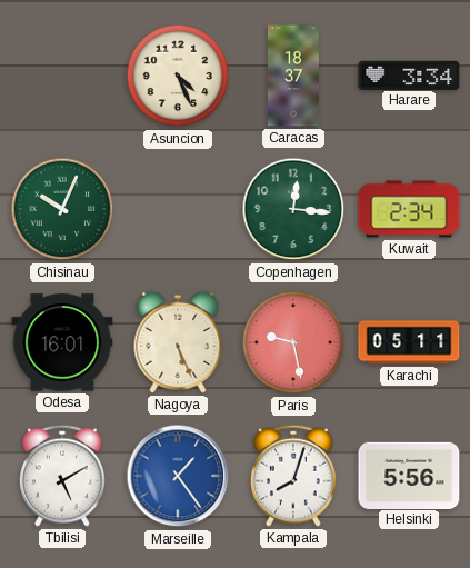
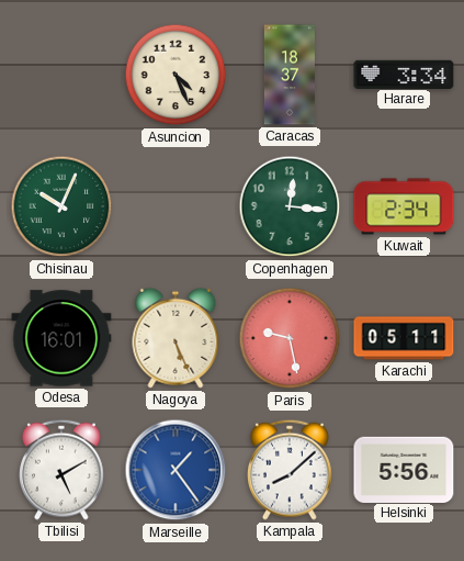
Kampala: 8:03 -> 8:08
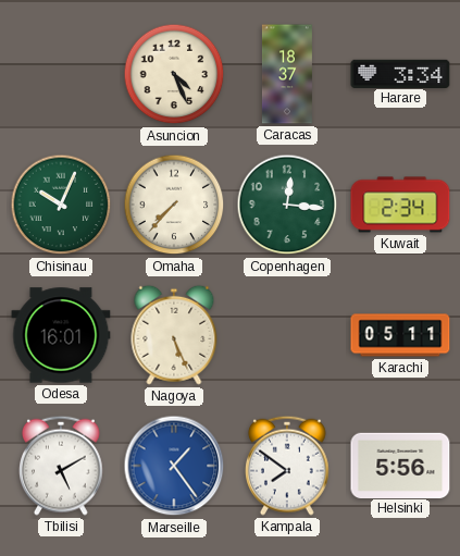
Omaha: none -> 7:37
Paris: 9:28 -> none
Kampala: 8:08 -> 7:51
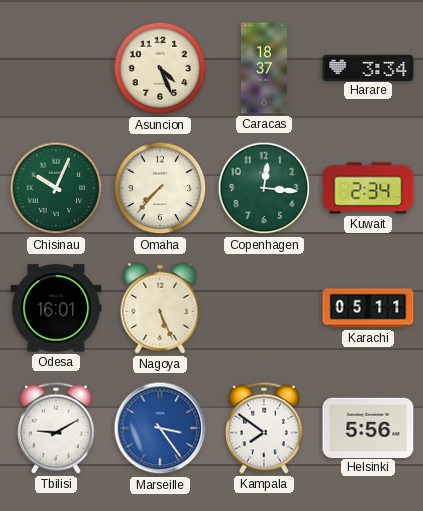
Tbilisi: 5:10 -> 9:10
Marseille: 1:24 -> 3:24
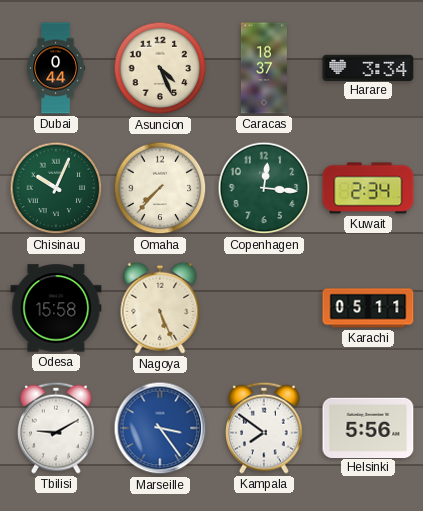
Dubai: none -> 0:44
Odesa: 16:01 -> 15:58
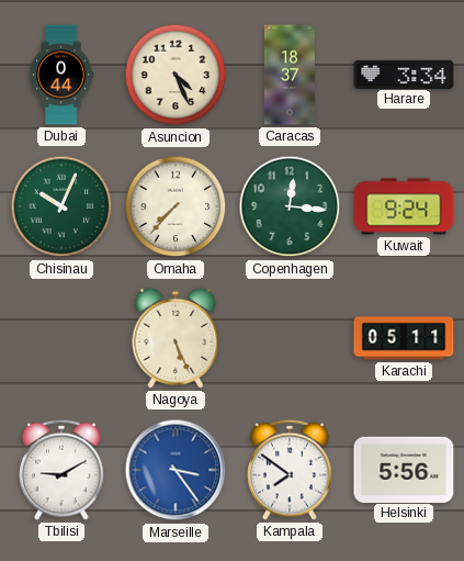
Kuwait: 2:34 -> 9:24
Odesa: 15:58 -> none
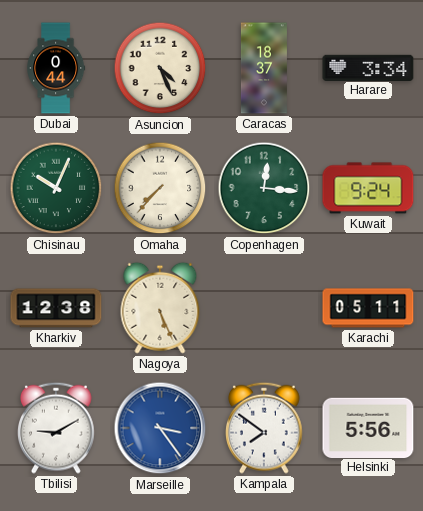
Kharkiv: none -> 12:38
